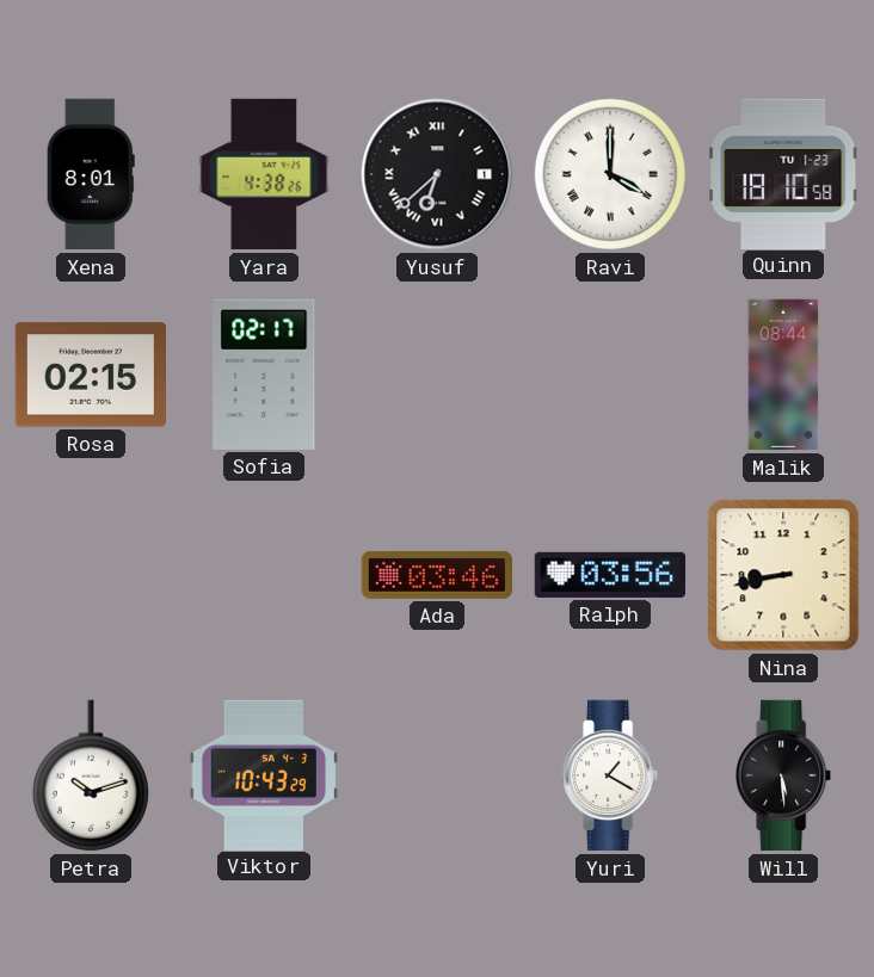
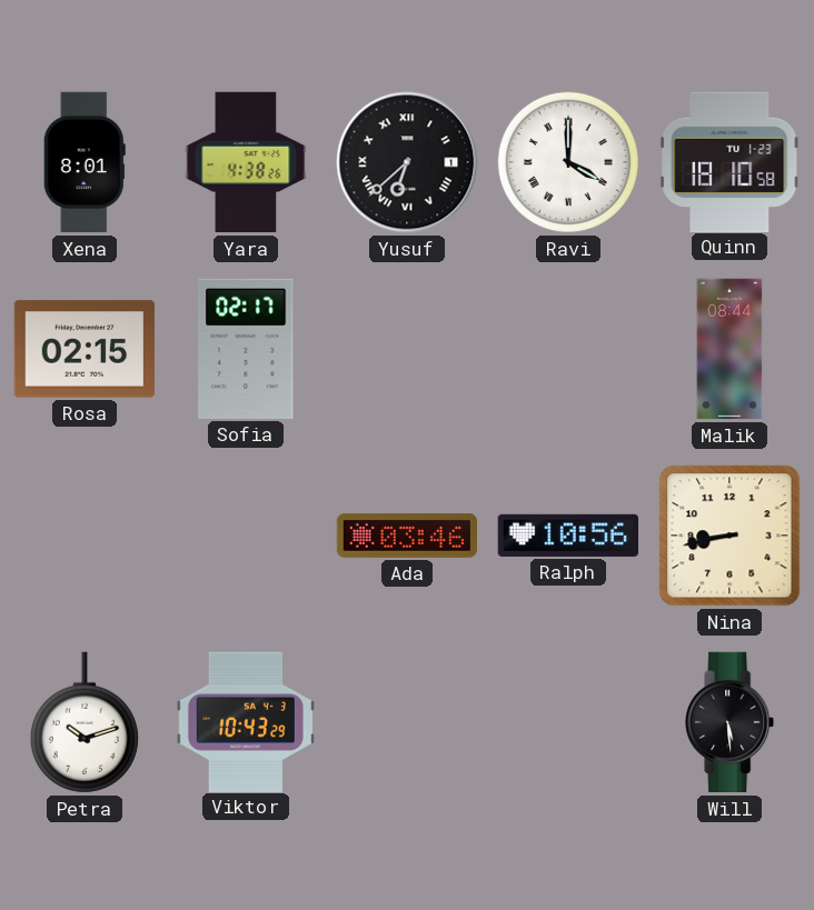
Ralph: 03:56 -> 10:56
Yuri: 1:20 -> none
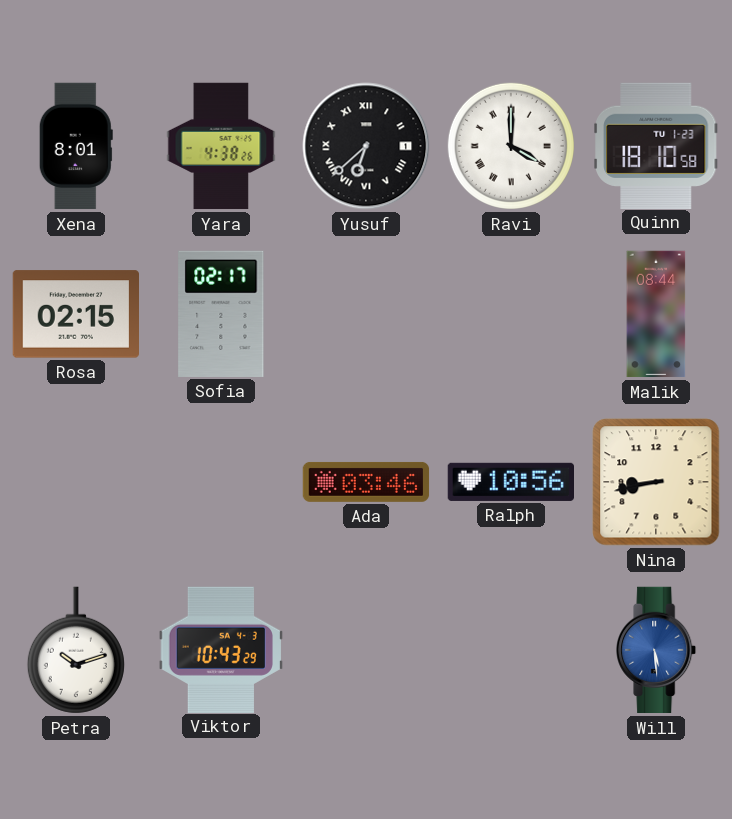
Will dial: black -> blue
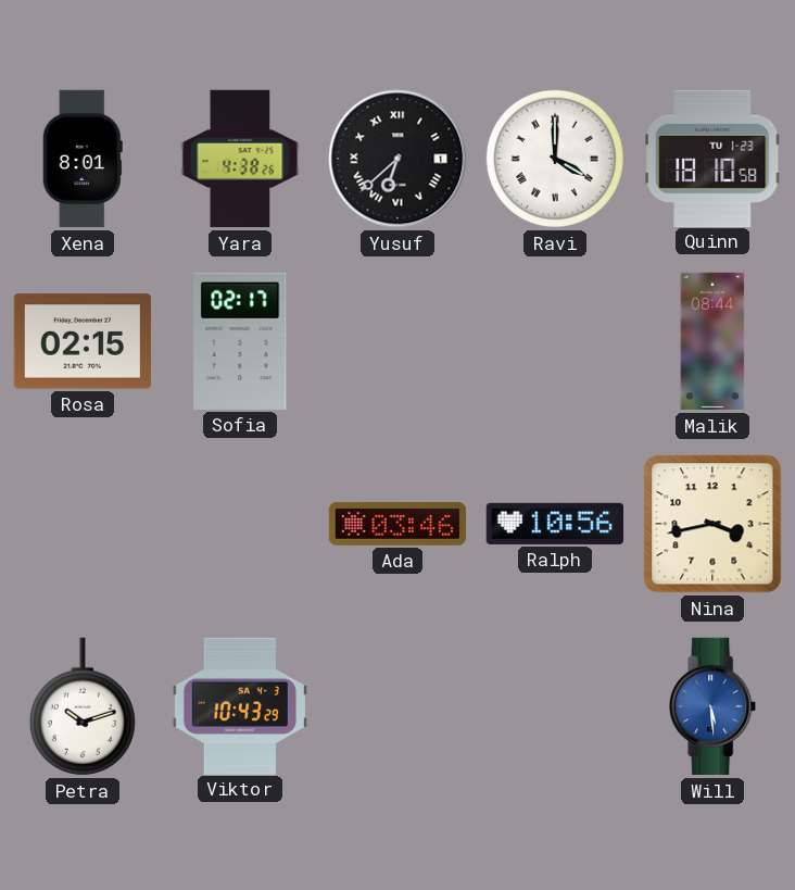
Nina: 8:43 -> 3:43
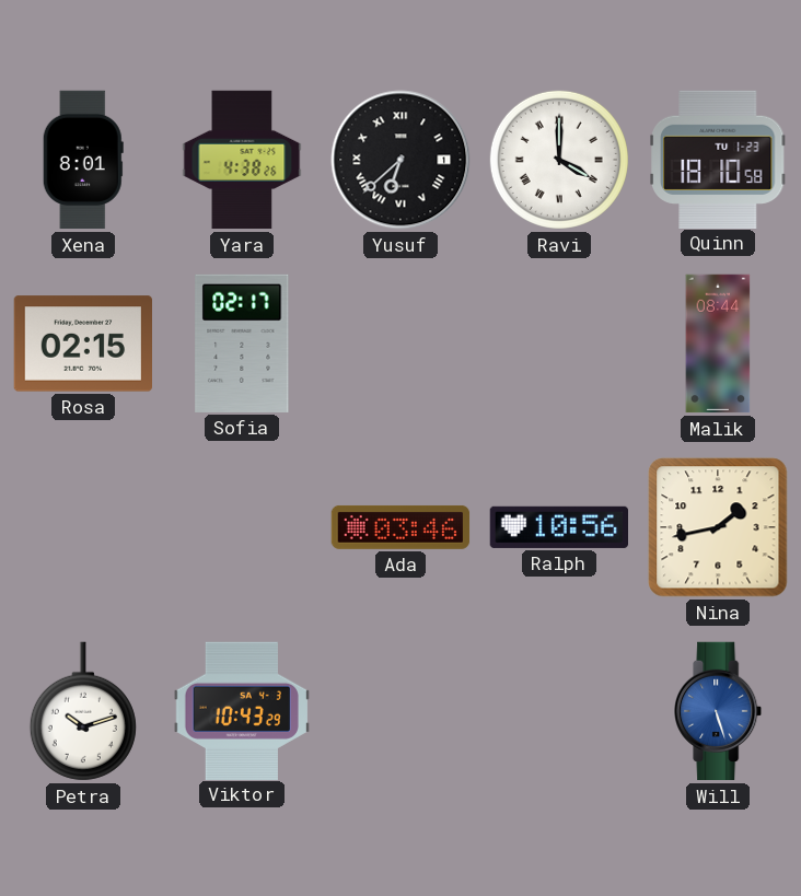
Nina: 3:43 -> 1:43
Will: 5:29 -> 5:27
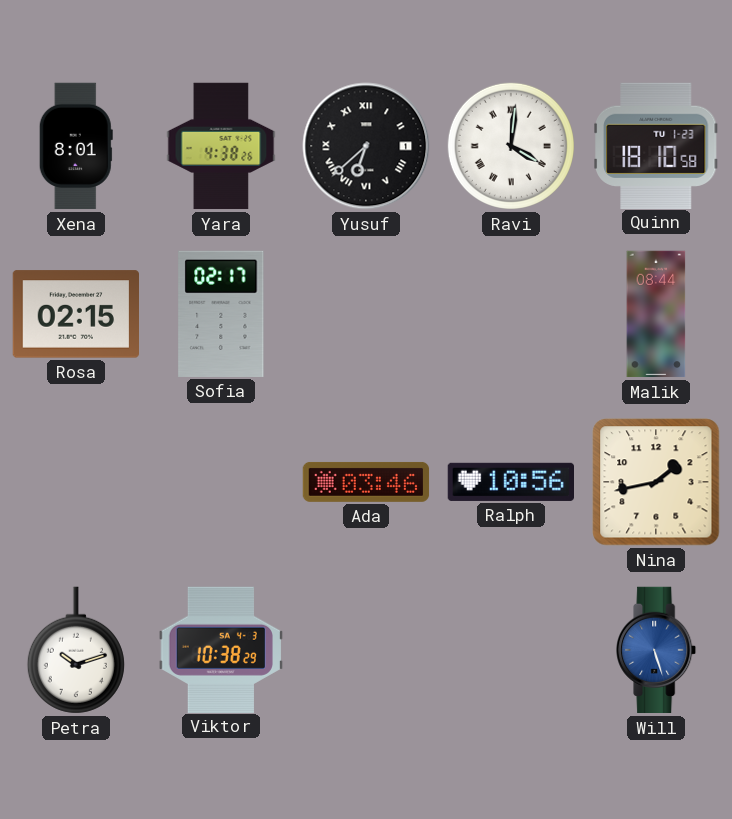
Ravi: 4:00 -> 4:01
Viktor: 10:43 -> 10:38
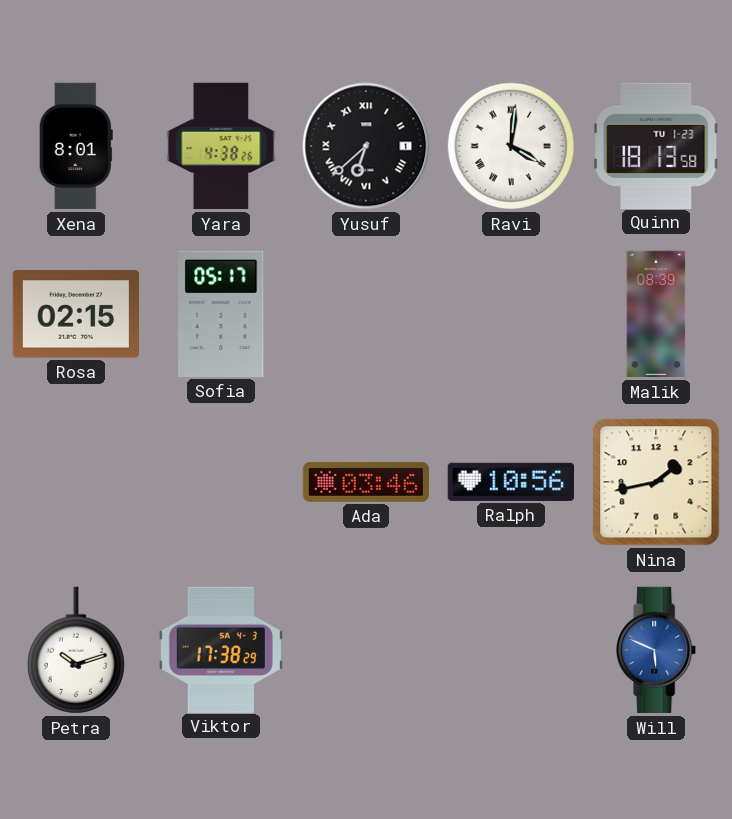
Quinn: 18:10 -> 18:13
Sofia: 02:17 -> 05:17
Malik: 08:44 -> 08:39
Viktor: 10:38 -> 17:38
Will: 5:27 -> 5:49
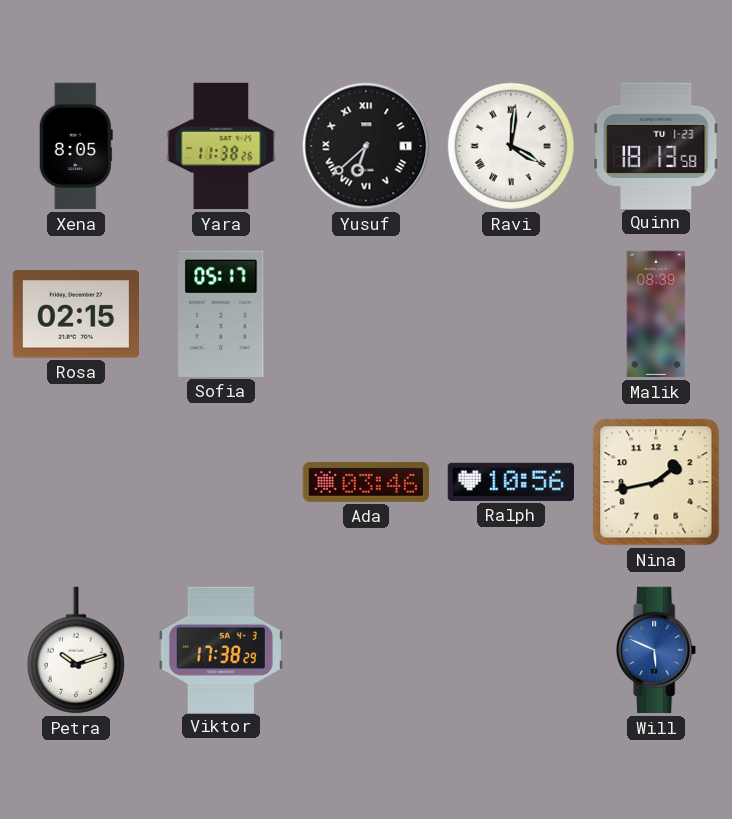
Xena: 8:01 -> 8:05
Yara: 4:38 -> 11:38
